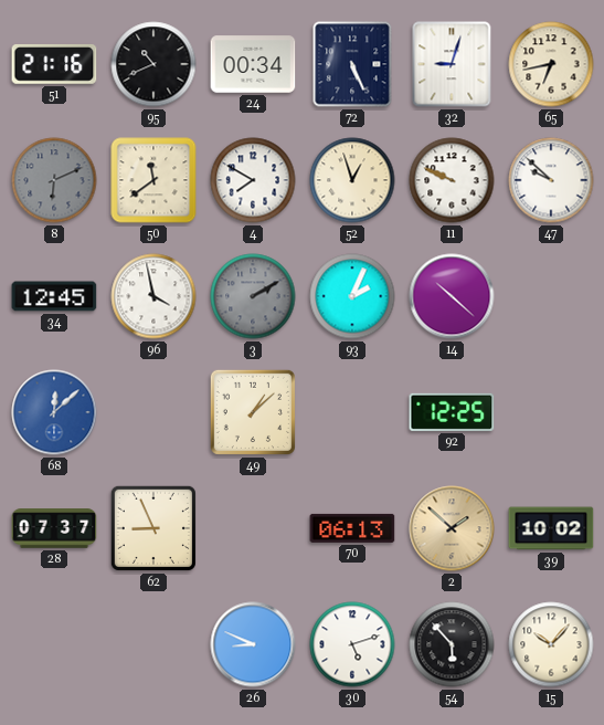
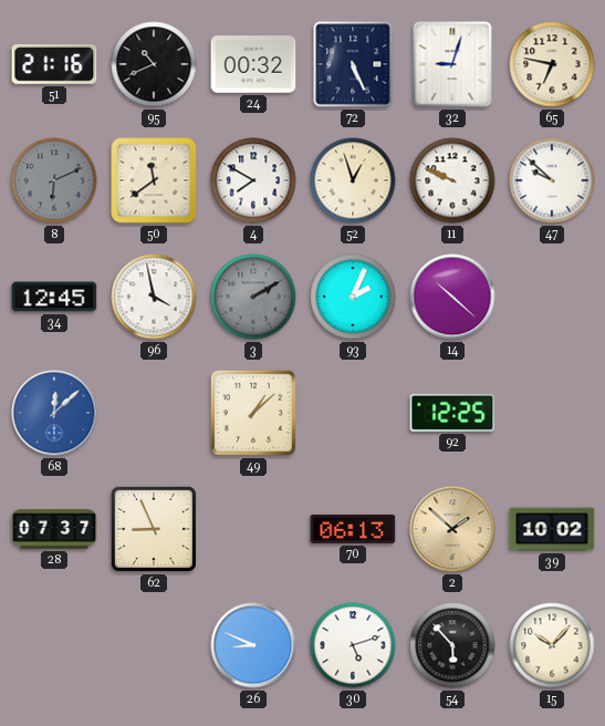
24: 00:34 -> 00:32
65: 6:43 -> 6:47
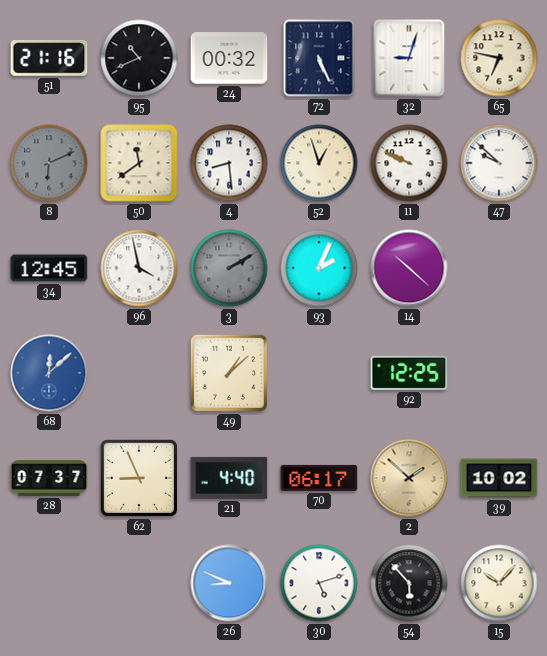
4: 7:50 -> 8:29
21: none -> 4:40
70: 06:13 -> 06:17
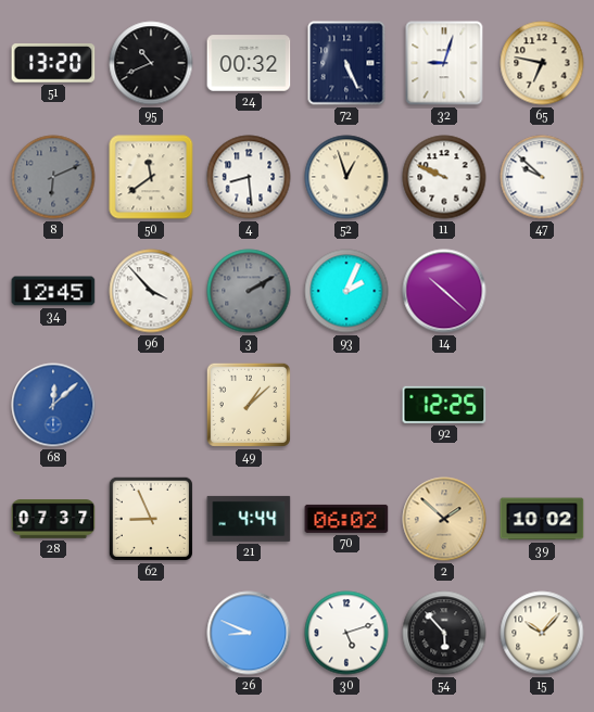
51: 21:16 -> 13:20
96: 3:58 -> 3:53
21: 4:40 -> 4:44
70: 06:17 -> 06:02
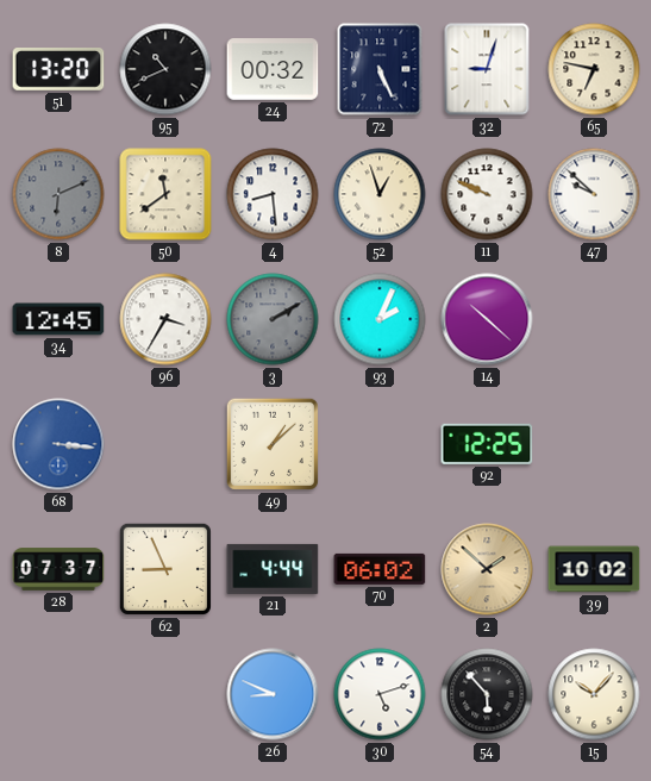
96: 3:53 -> 3:35
68: 12:08 -> 3:16
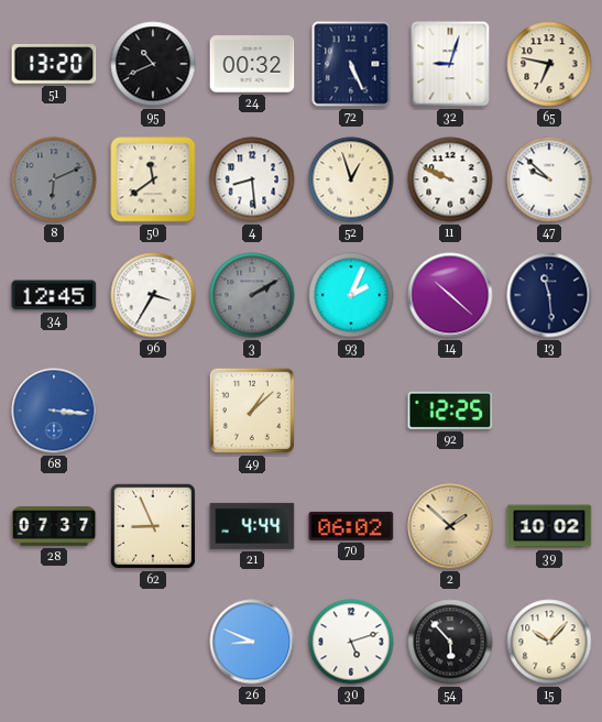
13: none -> 11:29
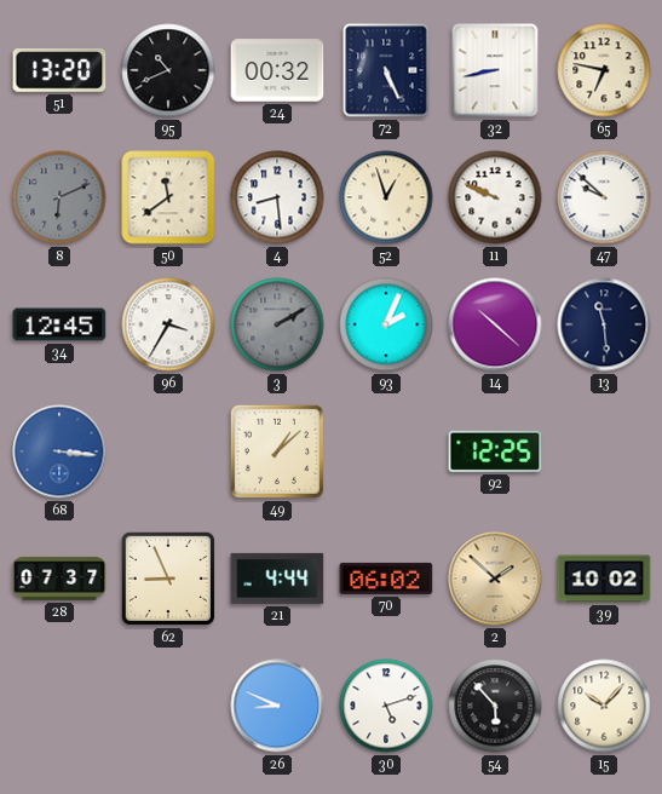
32: 9:03 -> 8:43
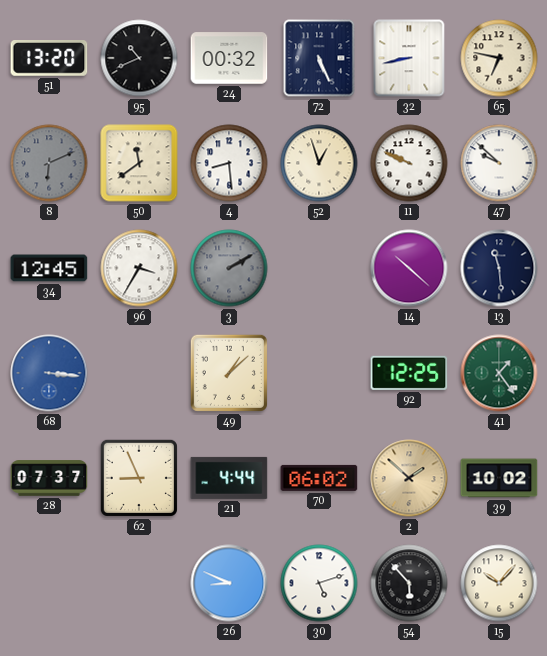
93: 2:04 -> none
41: none -> 1:24
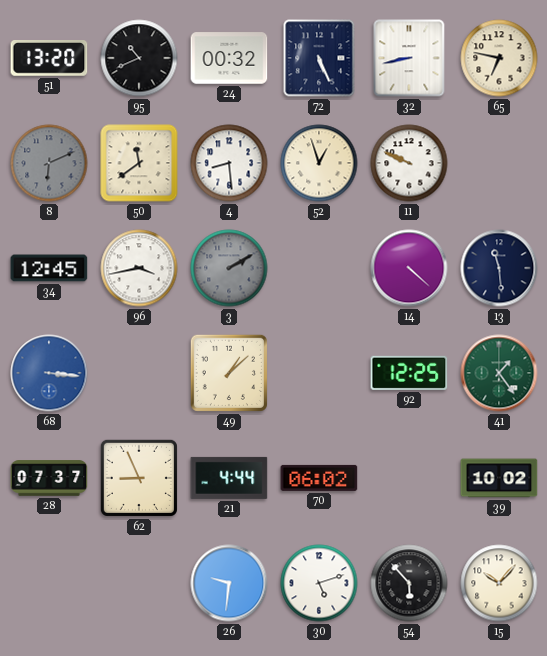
47: 9:52 -> none
96: 3:35 -> 3:43
14: 10:22 -> 4:22
2: 1:52 -> none
26: 8:49 -> 9:31
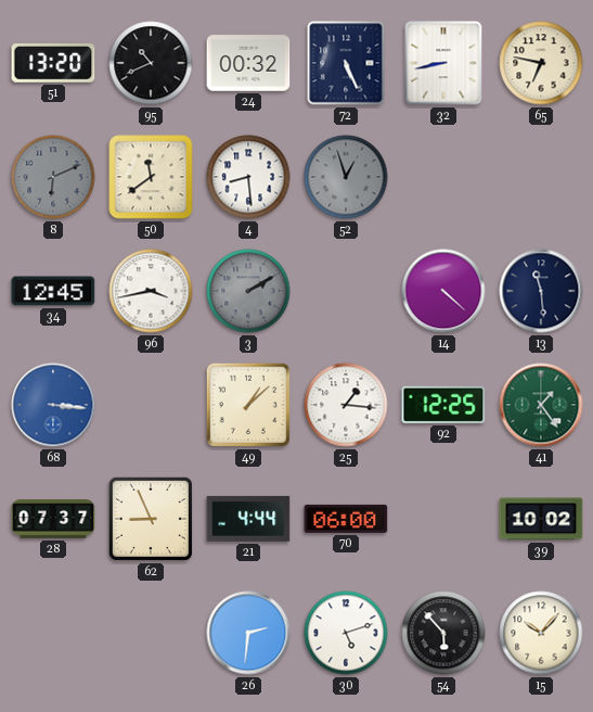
52 dial: cream -> grey
11: 9:49 -> none
25: none -> 1:16
70: 06:02 -> 06:00
26: 9:31 -> 2:31
